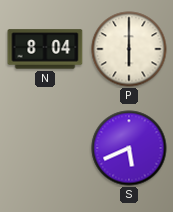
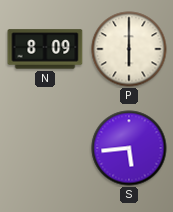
N: 8:04 -> 8:09
S: 5:41 -> 5:44
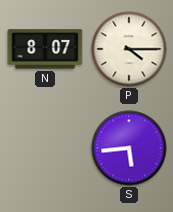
N: 8:09 -> 8:07
P: 6:00 -> 4:15
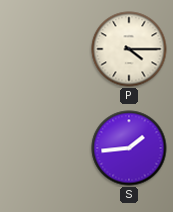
N: 8:07 -> none
S: 5:44 -> 1:44
